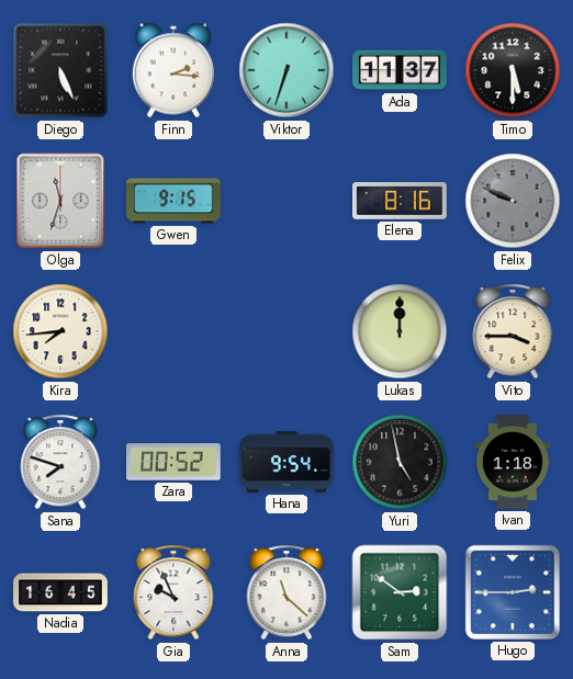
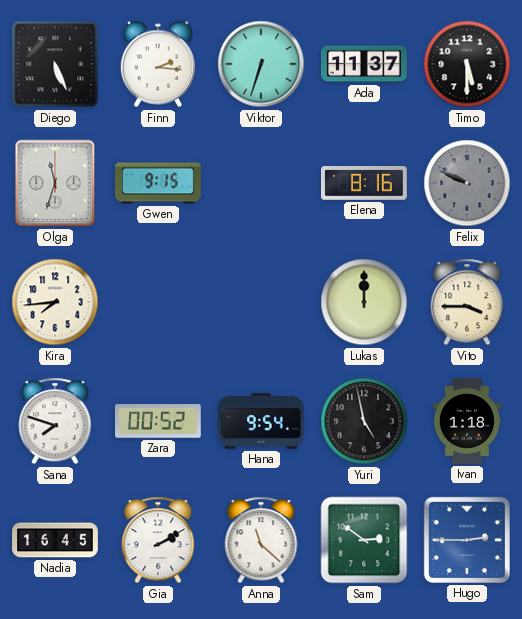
Gia: 9:56 -> 2:10
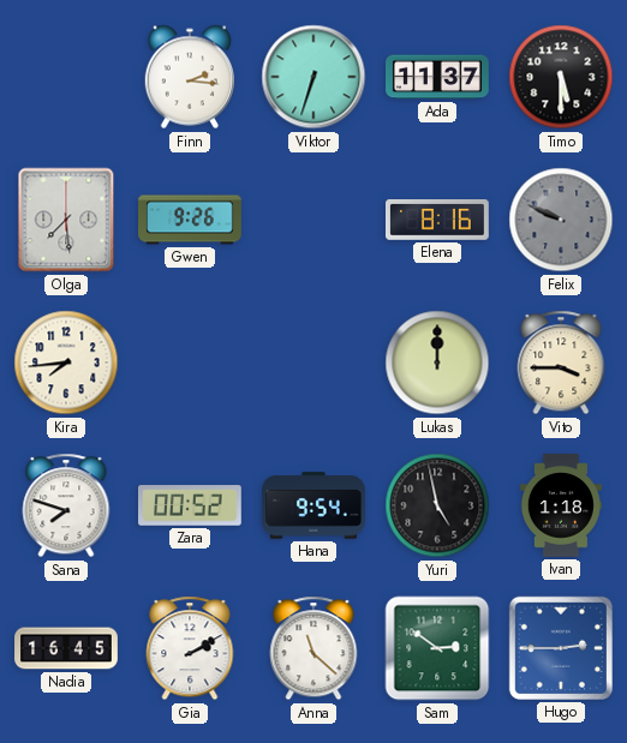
Diego: 5:26 -> none
Olga: 11:33 -> 7:29
Gwen: 9:15 -> 9:26
